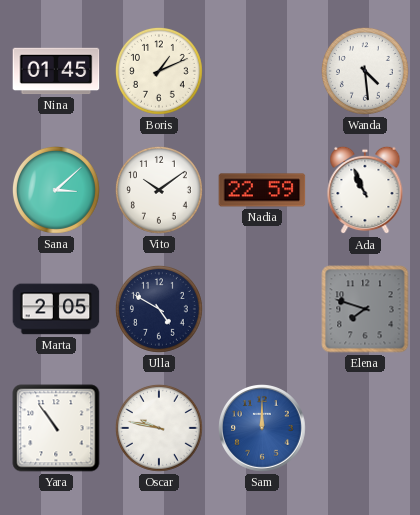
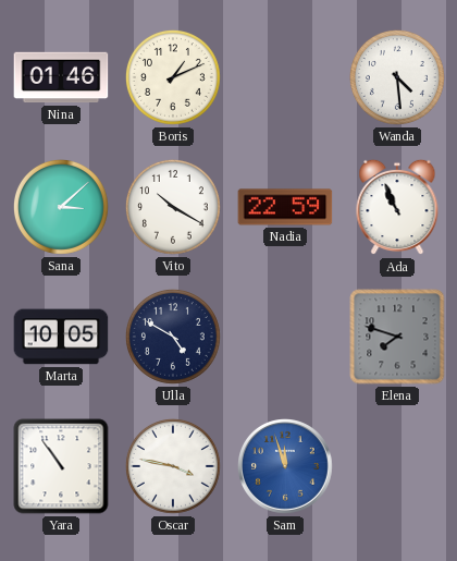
Nina: 01:45 -> 01:46
Vito: 10:09 -> 10:20
Marta: 2:05 -> 10:05
Oscar: 9:47 -> 3:47
Sam: 12:00 -> 11:57
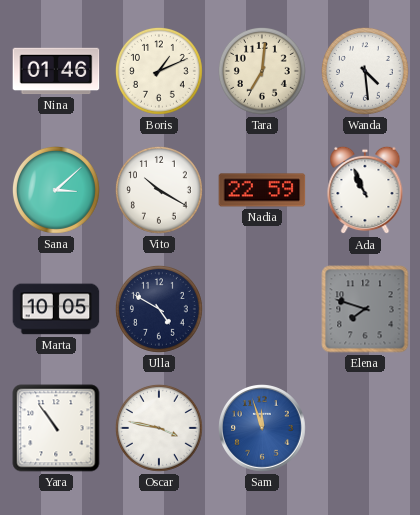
Tara: none -> 7:01
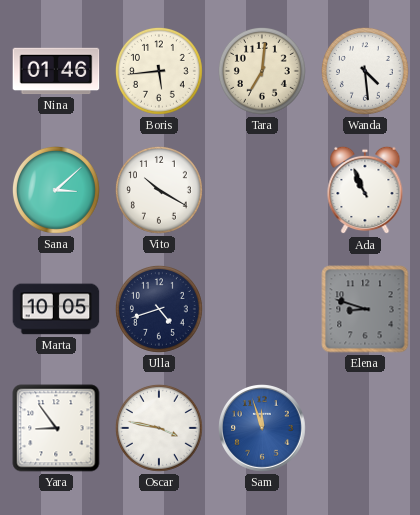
Boris: 1:11 -> 5:44
Nadia: 22:59 -> none
Ulla: 4:50 -> 4:42
Elena: 7:48 -> 8:48
Yara: 10:54 -> 8:54
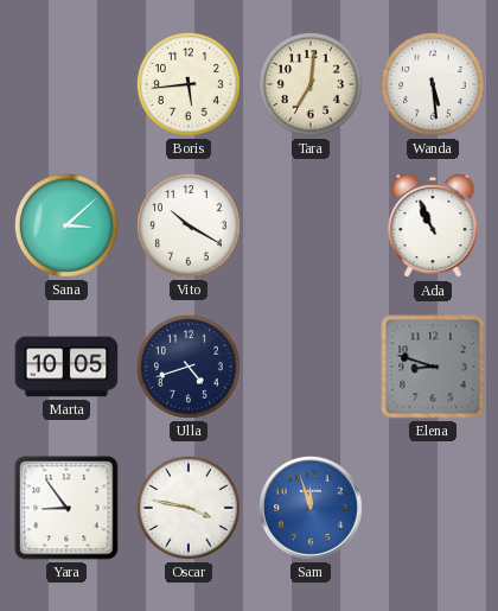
Nina: 01:46 -> none
Wanda: 4:29 -> 5:29
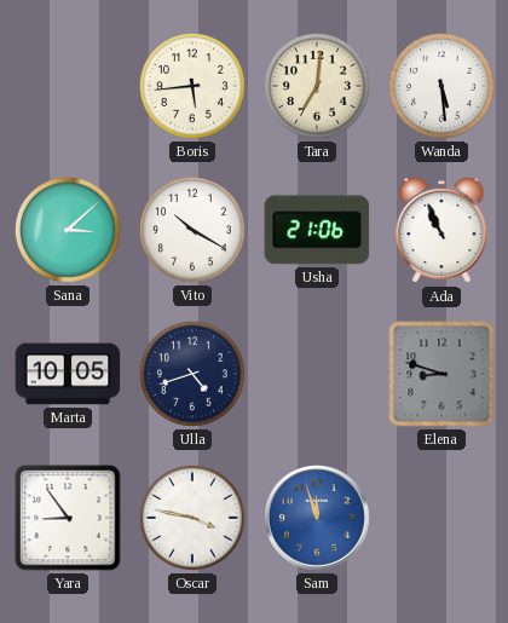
Usha: none -> 21:06
